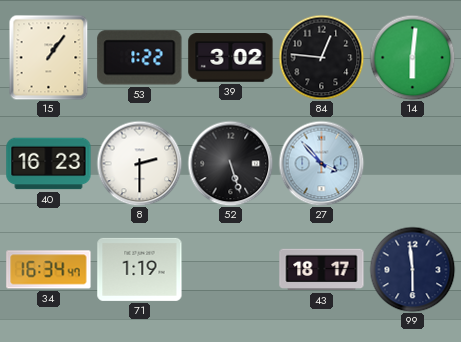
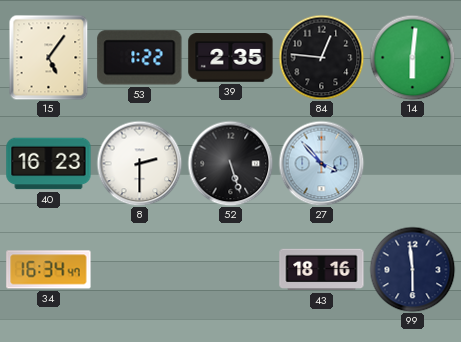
15: 1:06 -> 5:06
39: 3:02 -> 2:35
71: 1:19 -> none
43: 18:17 -> 18:16
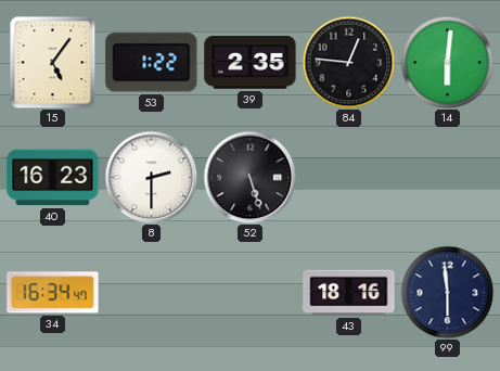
27: 3:53 -> none
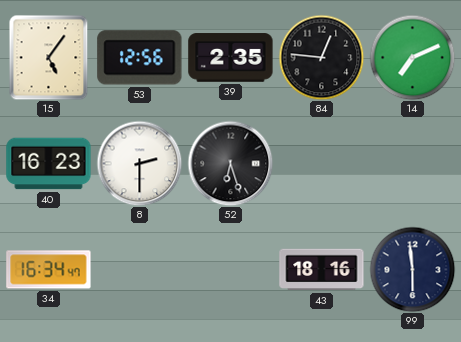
53: 1:22 -> 12:56
14: 6:01 -> 7:11
52: 5:27 -> 6:27
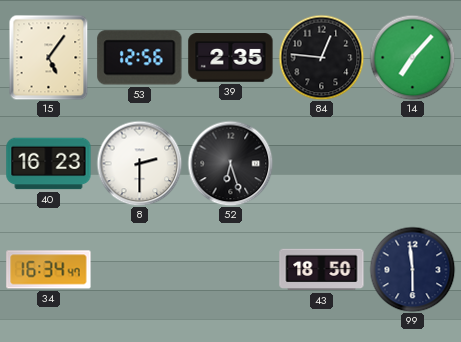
14: 7:11 -> 7:07
43: 18:16 -> 18:50
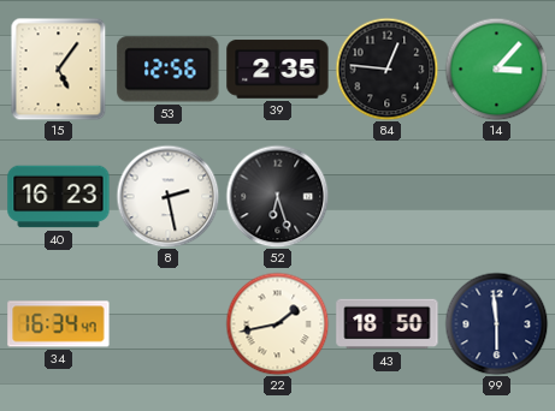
14: 7:07 -> 3:07
8: 2:30 -> 2:28
22: none -> 1:43
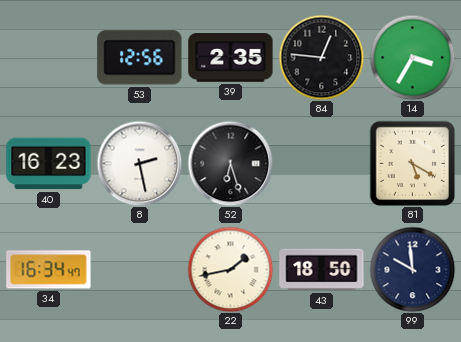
15: 5:06 -> none
14: 3:07 -> 3:35
81: none -> 5:20
99: 5:59 -> 9:59
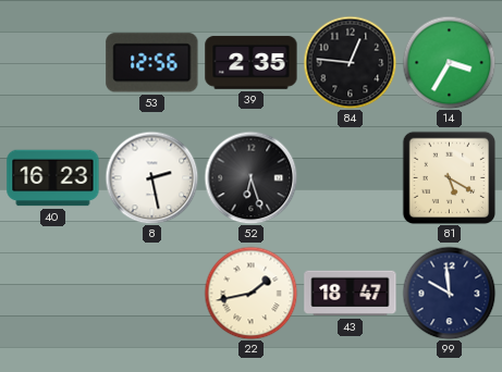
34: 16:34 -> none
43: 18:50 -> 18:47
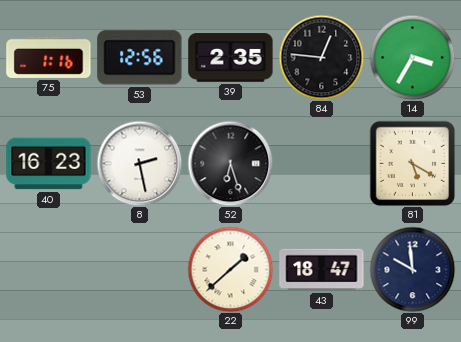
75: none -> 1:16
22: 1:43 -> 1:38
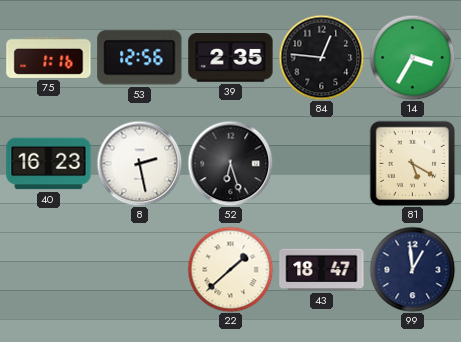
99: 9:59 -> 12:59
